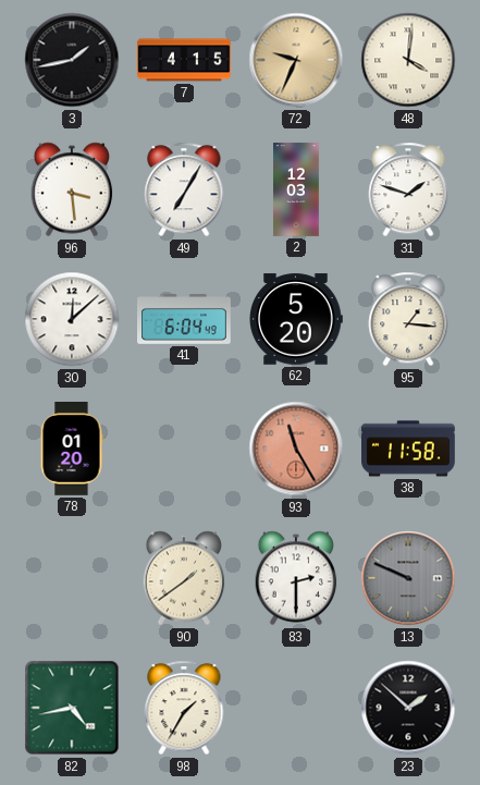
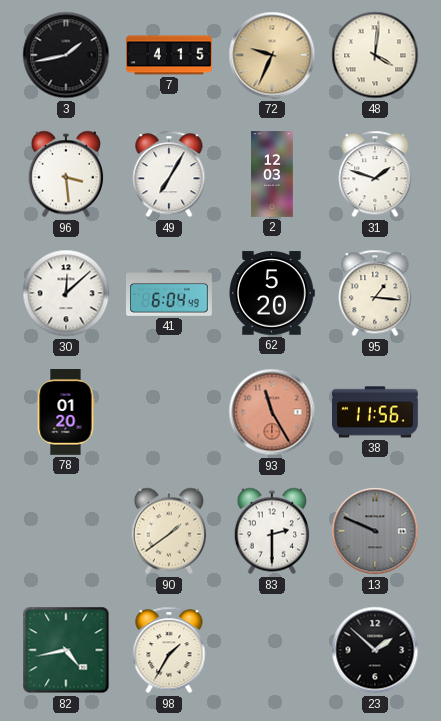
38: 11:58 -> 11:56
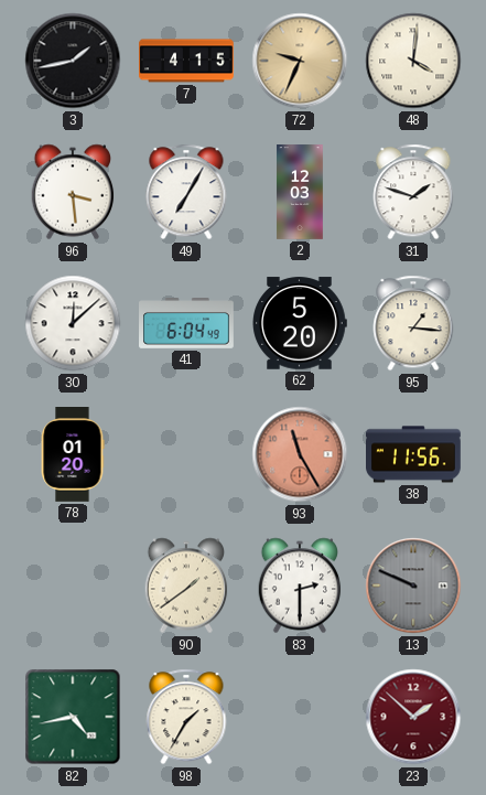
23 dial: black -> burgundy
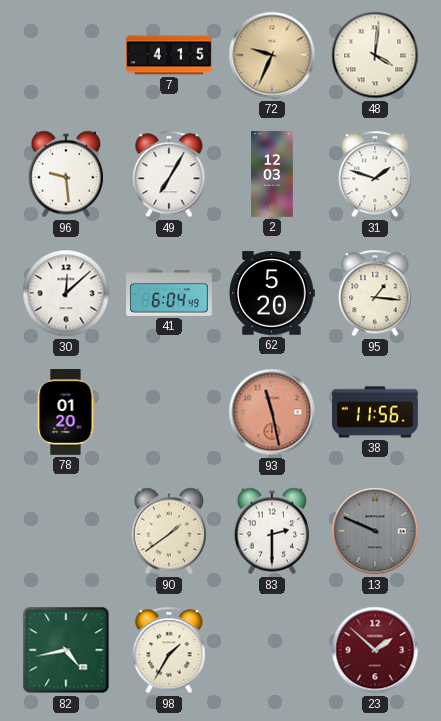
3: 1:43 -> none
96: 3:29 -> 9:29
93: 11:25 -> 11:28
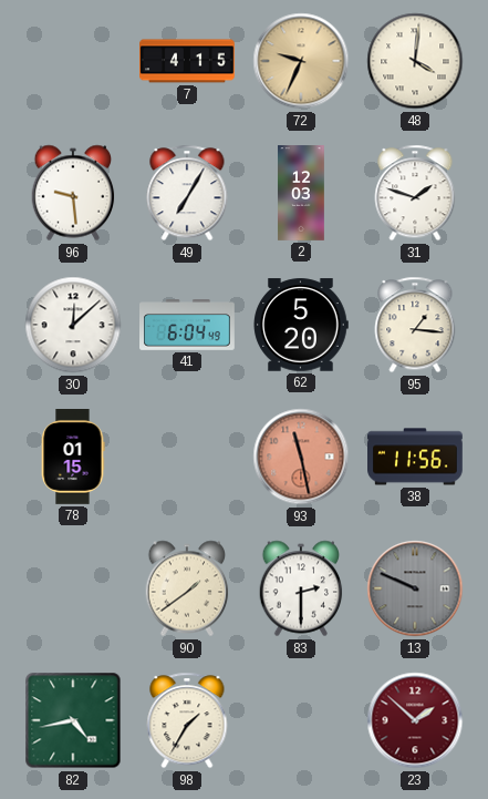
78: 01:20 -> 01:15
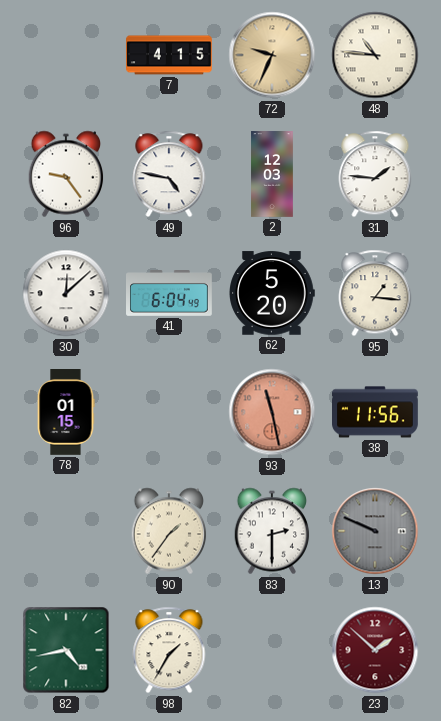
48: 4:01 -> 10:46
96: 9:29 -> 9:24
49: 7:05 -> 4:47
31: 1:48 -> 1:46
90: 1:39 -> 1:36
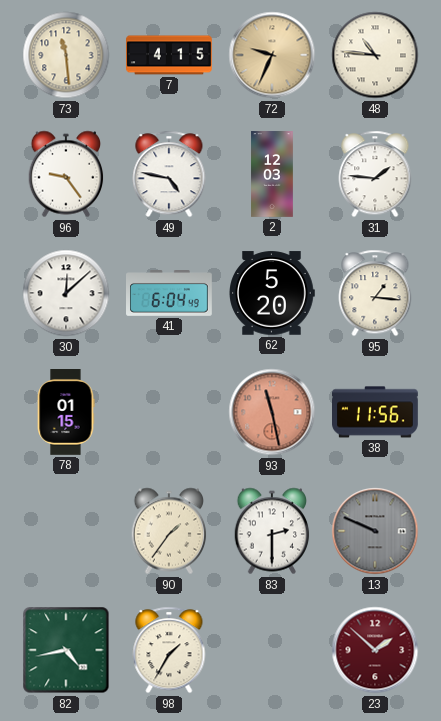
73: none -> 11:29
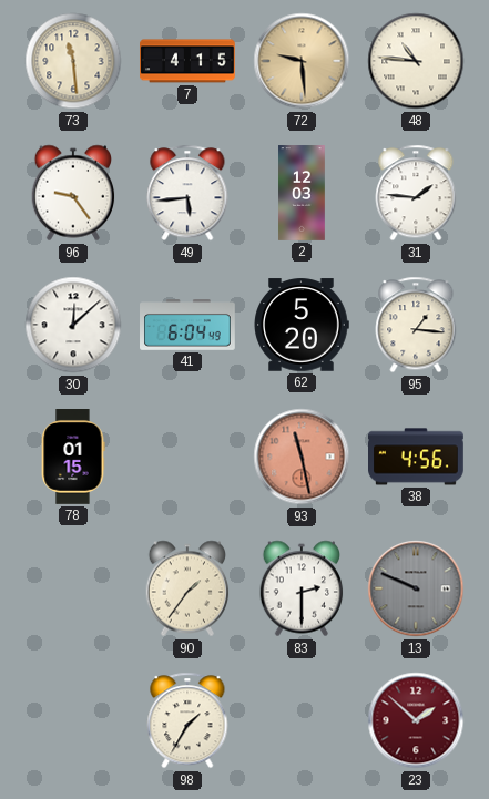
72: 9:34 -> 9:29
49: 4:47 -> 5:44
38: 11:56 -> 4:56
82: 4:43 -> none
